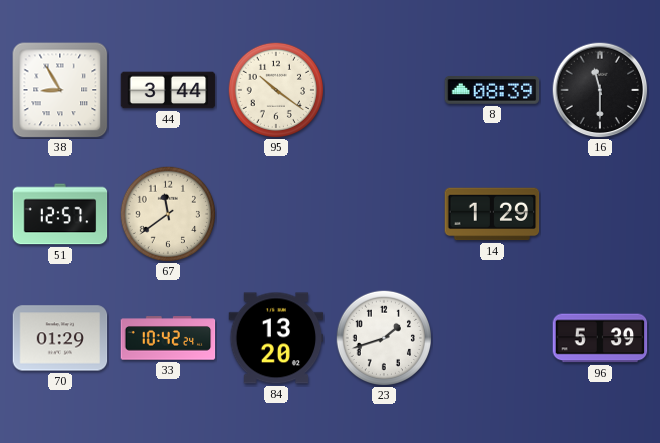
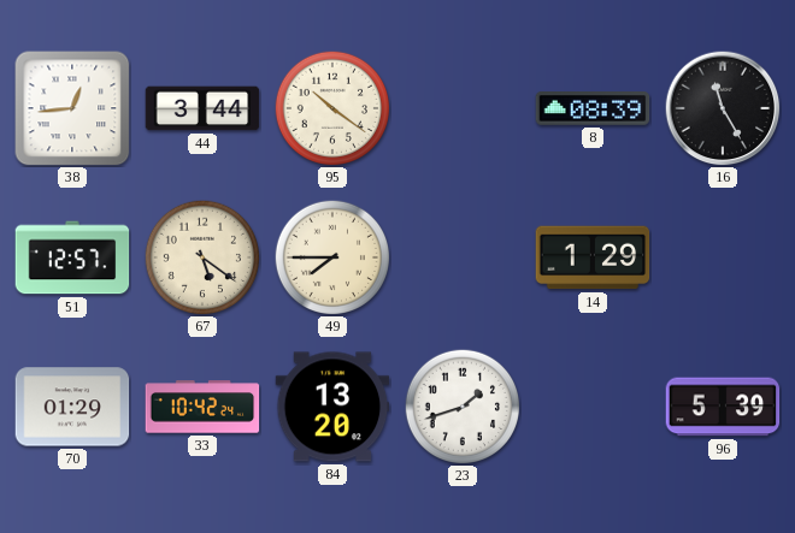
38: 8:55 -> 12:44
16: 11:30 -> 11:25
67: 11:39 -> 5:21
49: none -> 7:45
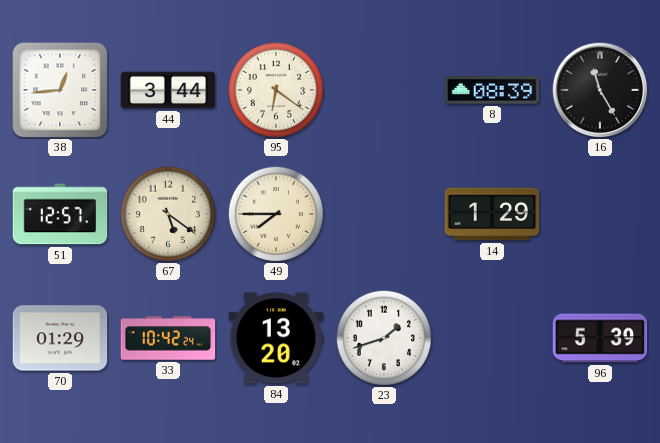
95: 10:21 -> 6:21
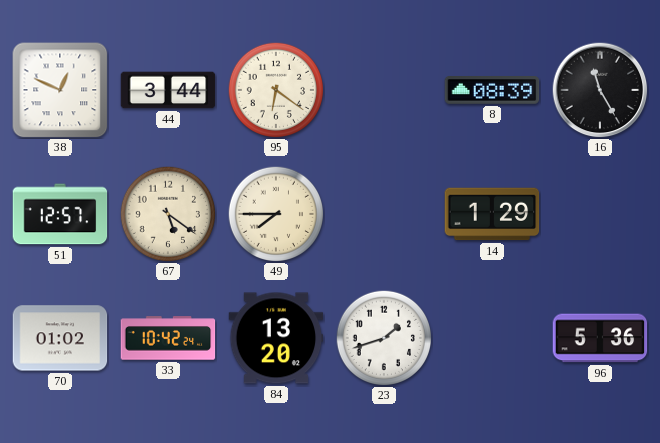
38: 12:44 -> 12:49
70: 01:29 -> 01:02
96: 5:39 -> 5:36
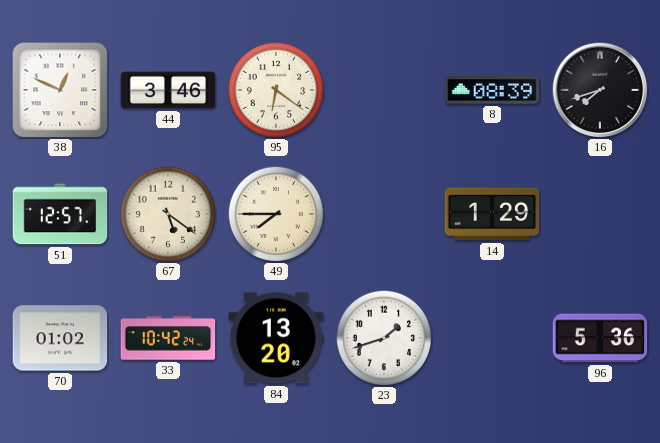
44: 3:44 -> 3:46
16: 11:25 -> 7:42
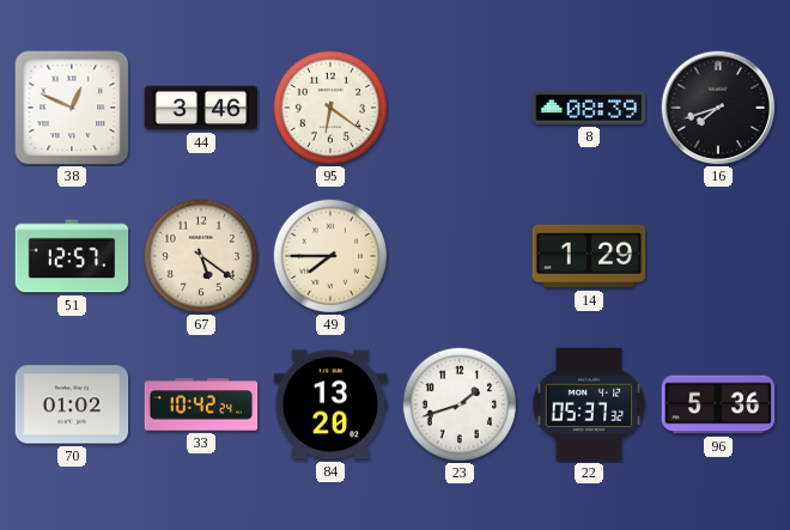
22: none -> 05:37
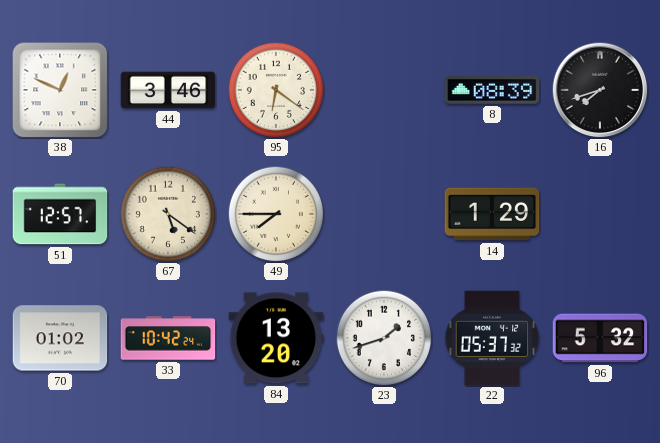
96: 5:36 -> 5:32
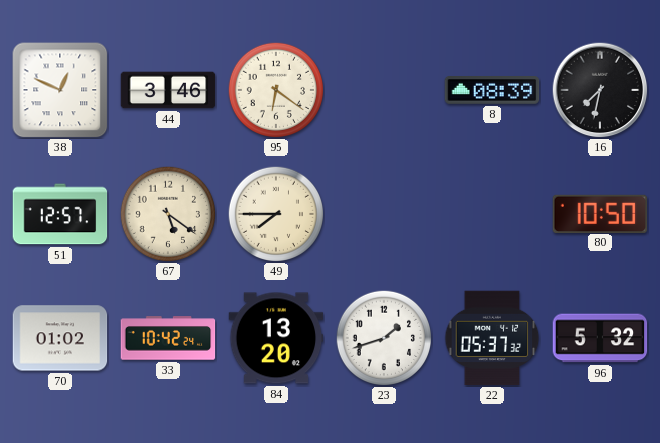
16: 7:42 -> 7:32
14: 1:29 -> none
80: none -> 10:50
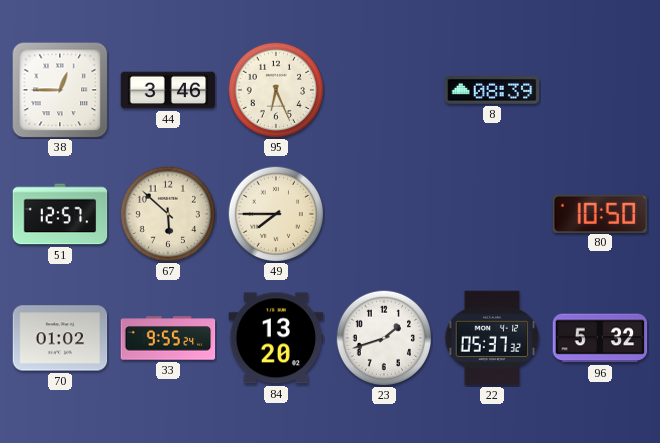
38: 12:49 -> 12:45
95: 6:21 -> 6:26
16: 7:32 -> none
67: 5:21 -> 5:52
33: 10:42 -> 9:55
